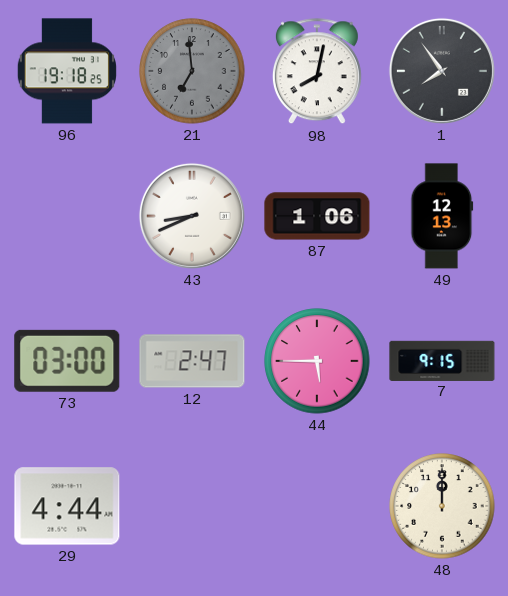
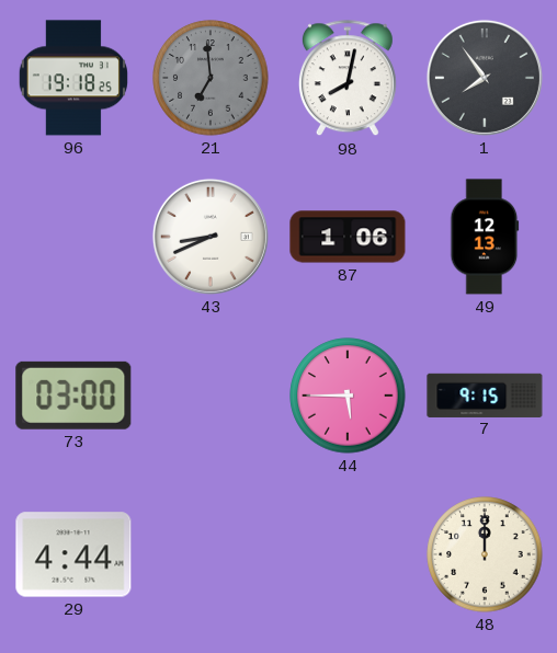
12: 2:47 -> none
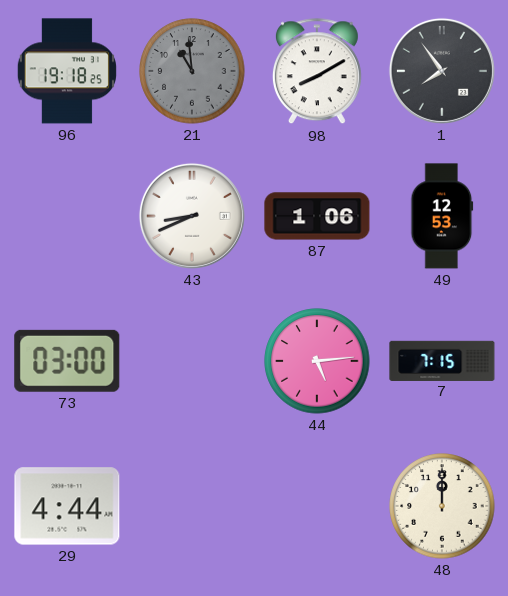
21: 6:59 -> 10:59
98: 8:02 -> 8:10
49: 12:13 -> 12:53
44: 5:45 -> 5:14
7: 9:15 -> 7:15
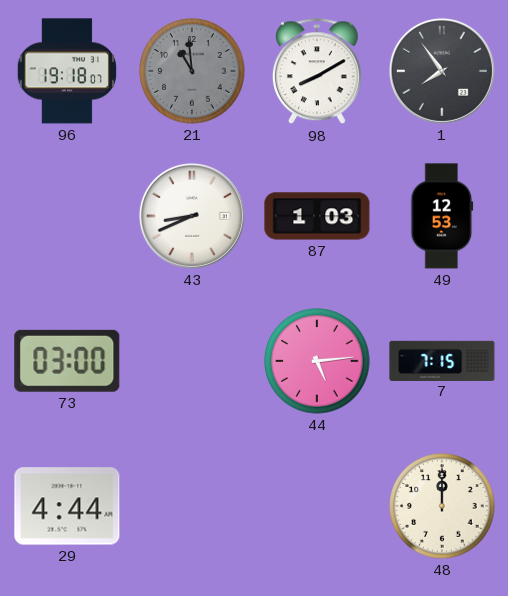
96: 19:18:25 -> 19:18:07
87: 1:06 -> 1:03
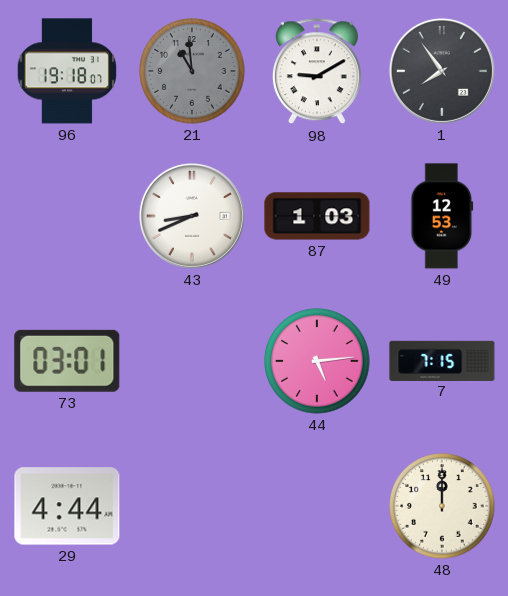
98: 8:10 -> 9:10
73: 03:00 -> 03:01
